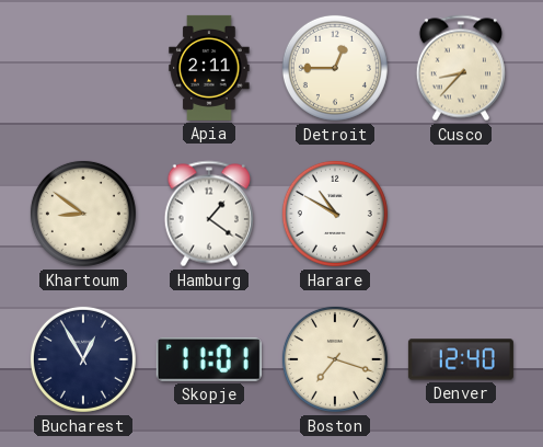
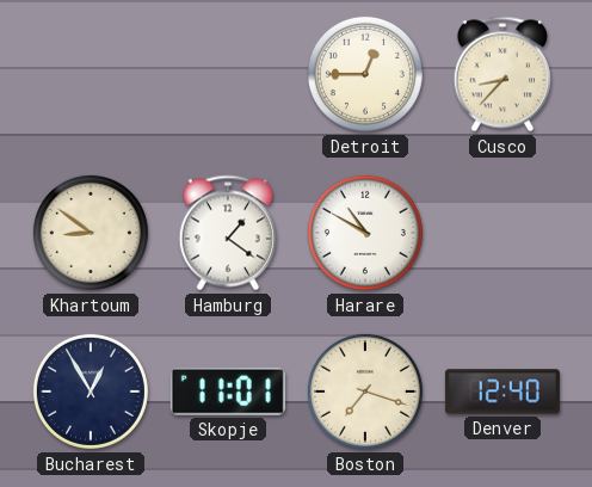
Apia: 2:11 -> none
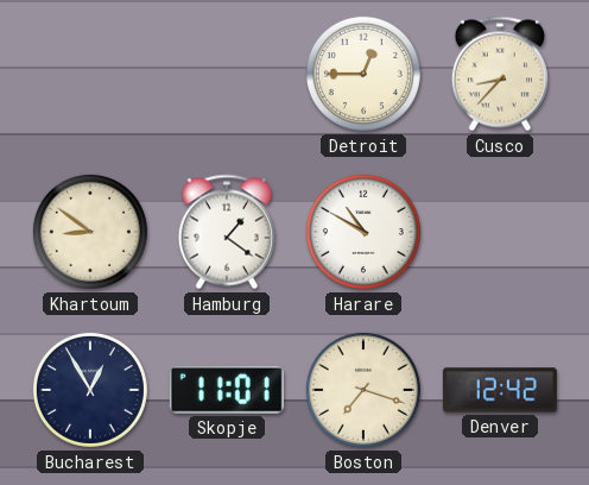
Denver: 12:40 -> 12:42
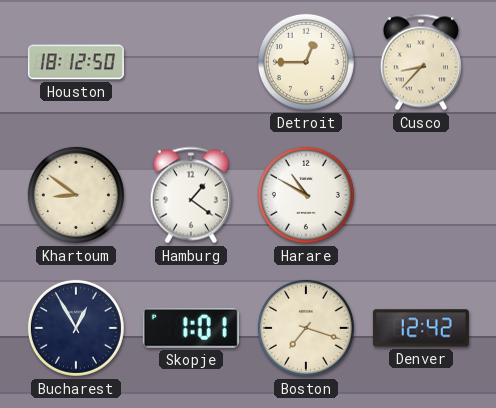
Houston: none -> 18:12
Skopje: 11:01 -> 1:01
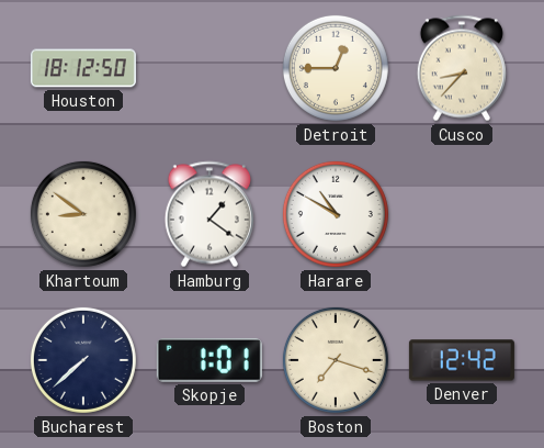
Bucharest: 12:55 -> 7:38
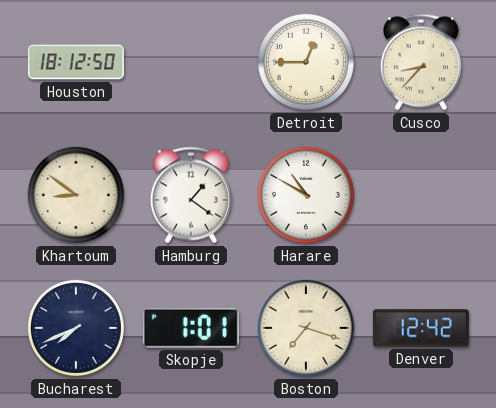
Bucharest: 7:38 -> 7:41
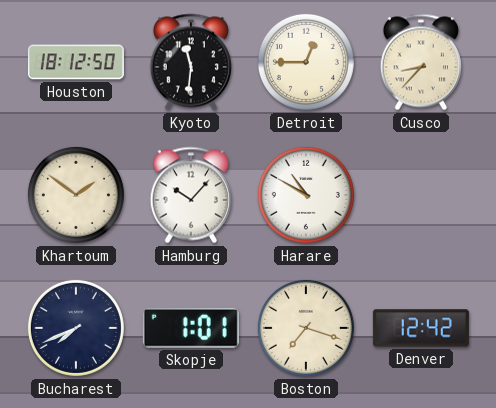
Kyoto: none -> 11:31
Khartoum: 8:51 -> 1:51
Hamburg: 1:21 -> 10:07
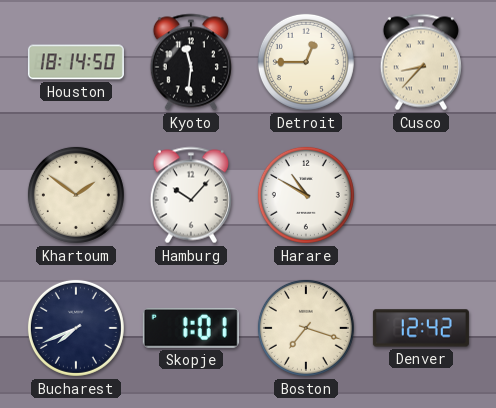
Houston: 18:12 -> 18:14
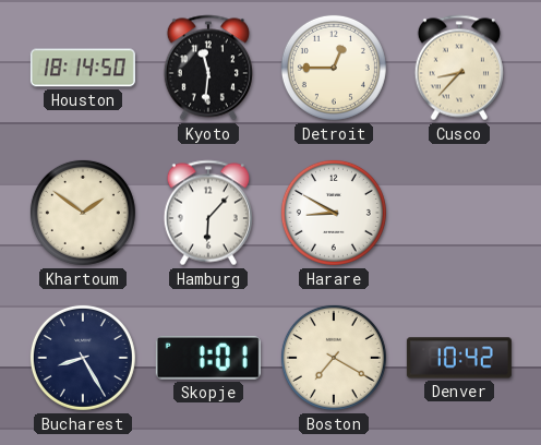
Hamburg: 10:07 -> 6:07
Harare: 10:50 -> 8:50
Bucharest: 7:41 -> 8:25
Boston: 7:18 -> 7:20
Denver: 12:42 -> 10:42
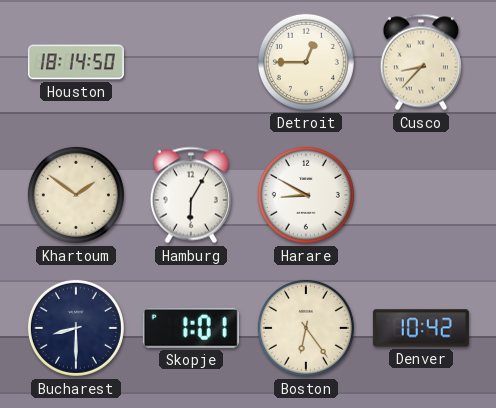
Kyoto: 11:31 -> none
Hamburg: 6:07 -> 6:05
Bucharest: 8:25 -> 8:30
Boston: 7:20 -> 6:24
